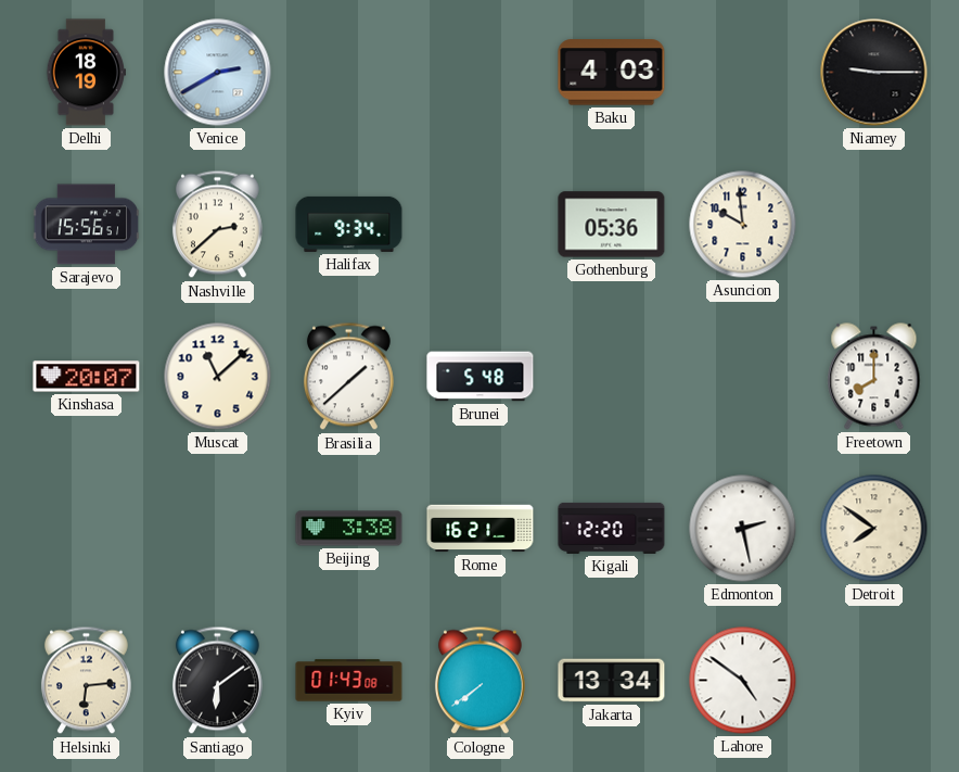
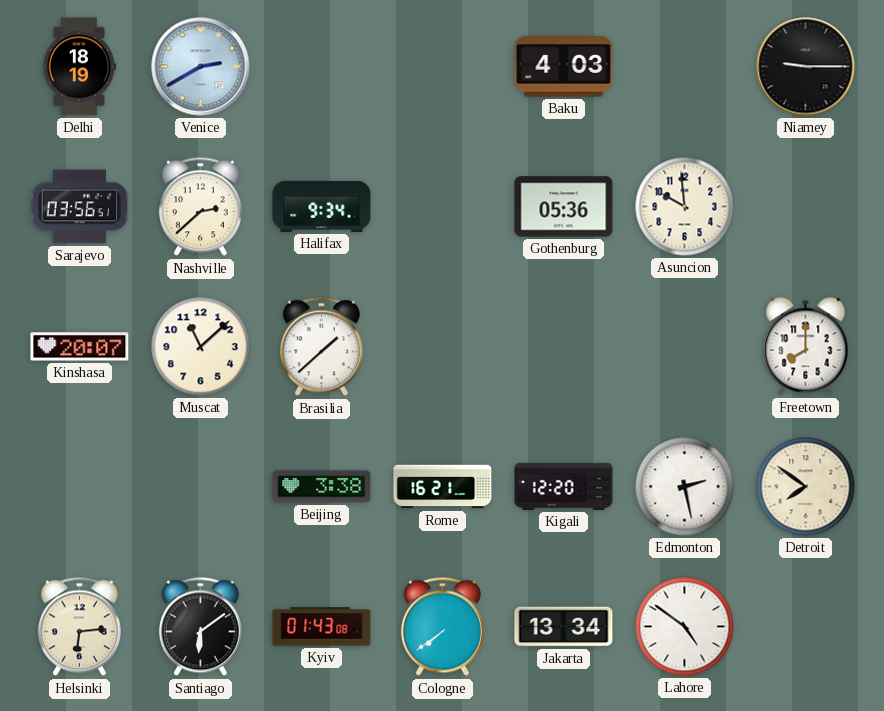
Sarajevo: 15:56 -> 03:56
Brunei: 5:48 -> none
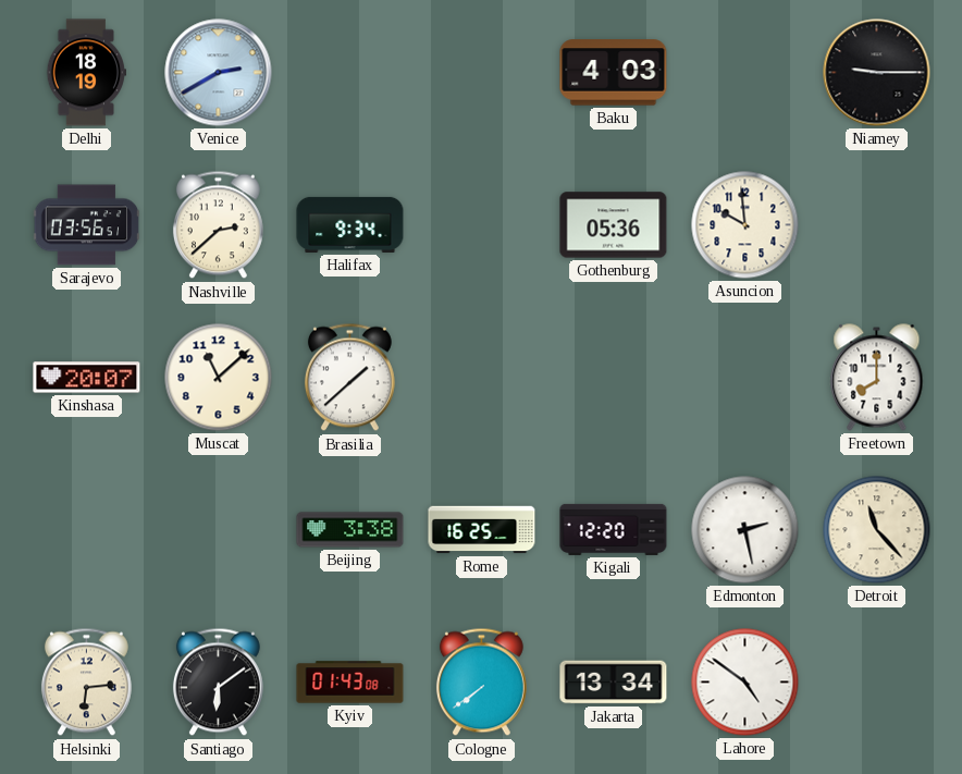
Rome: 16:21 -> 16:25
Detroit: 7:51 -> 11:23
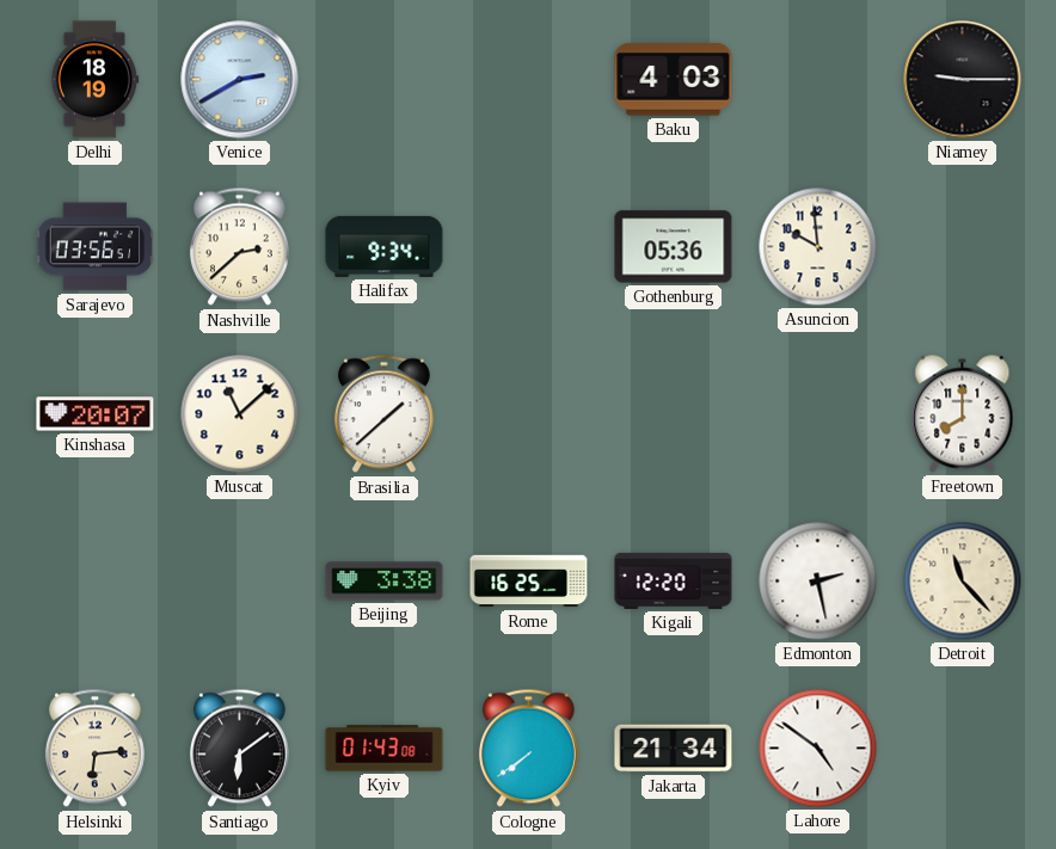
Jakarta: 13:34 -> 21:34
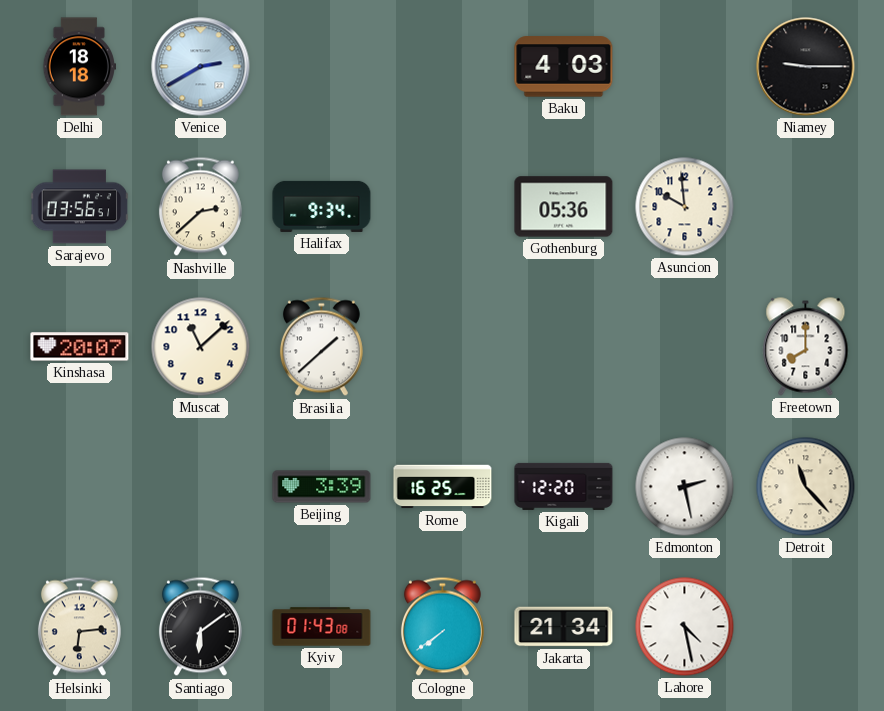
Delhi: 18:19 -> 18:18
Beijing: 3:38 -> 3:39
Lahore: 4:51 -> 4:28
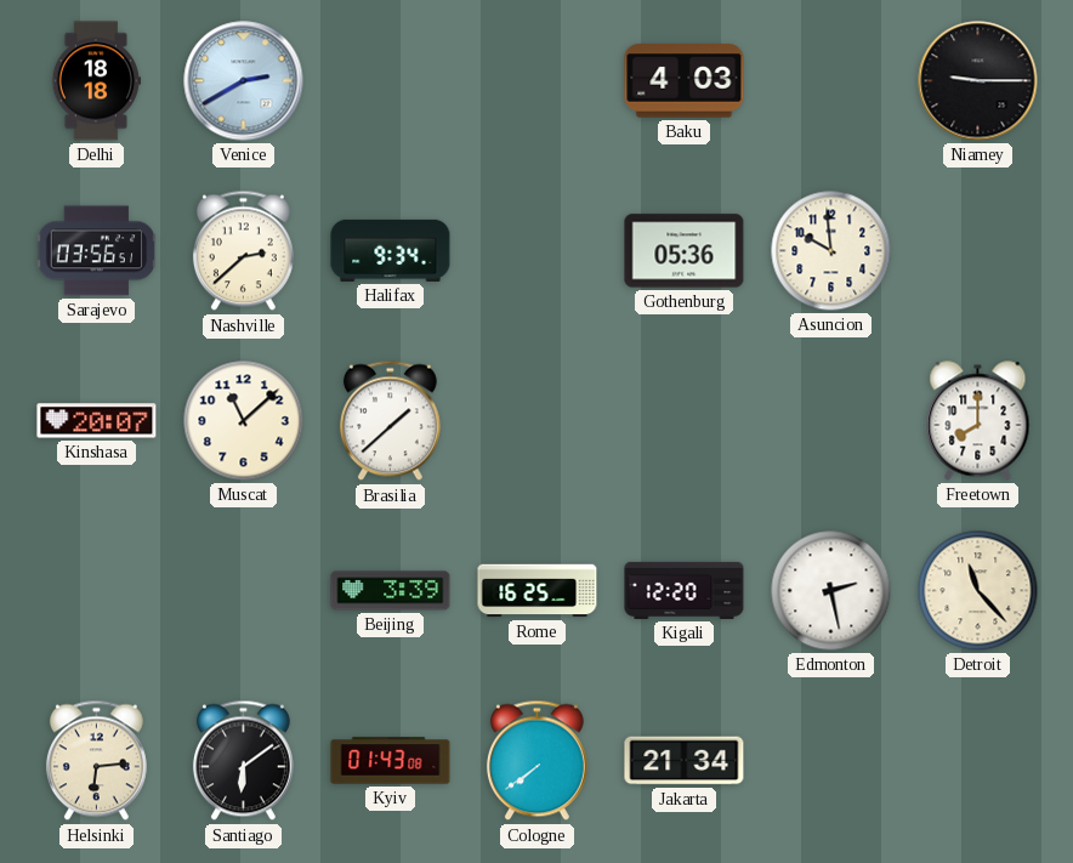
Lahore: 4:28 -> none
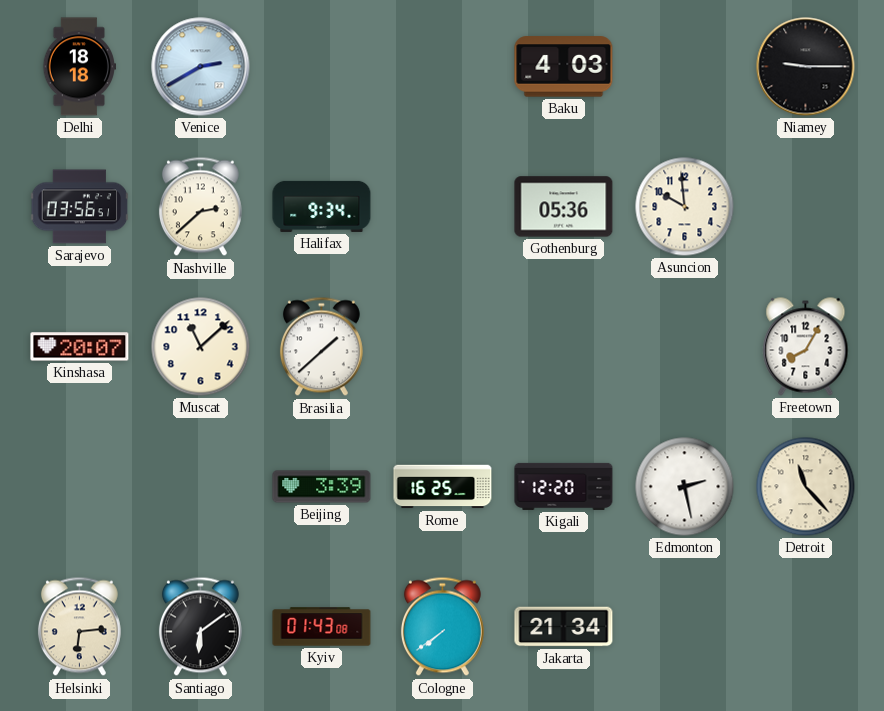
Freetown: 8:00 -> 8:05
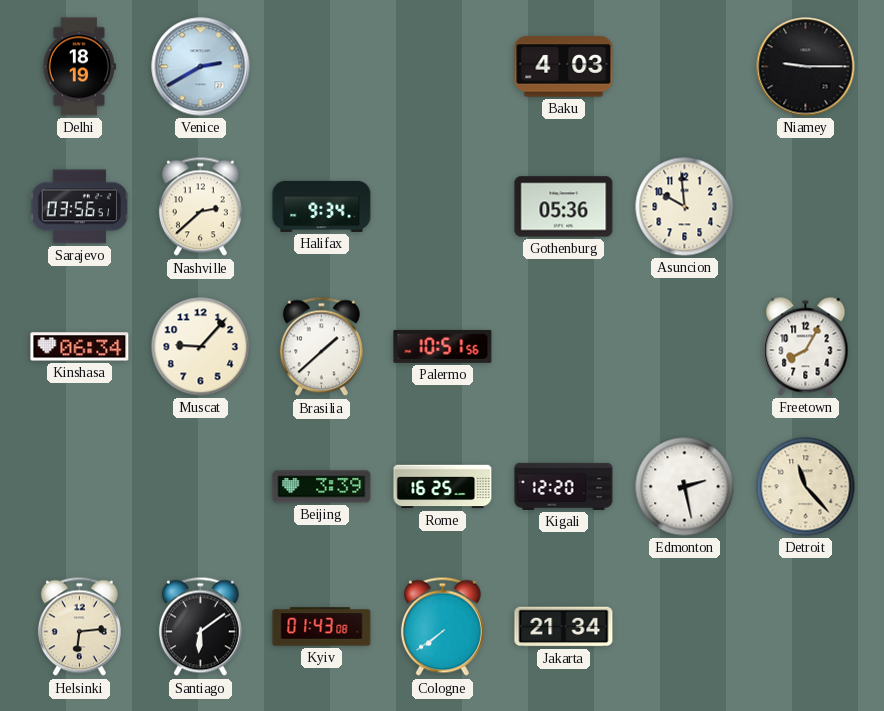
Delhi: 18:18 -> 18:19
Kinshasa: 20:07 -> 06:34
Muscat: 11:08 -> 9:07
Palermo: none -> 10:51
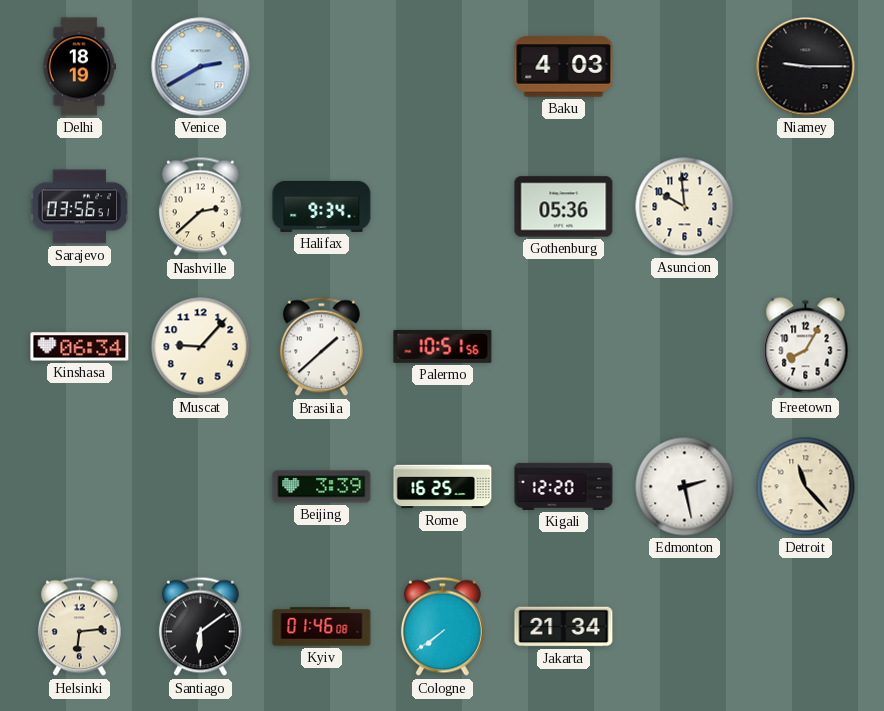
Kyiv: 01:43 -> 01:46
